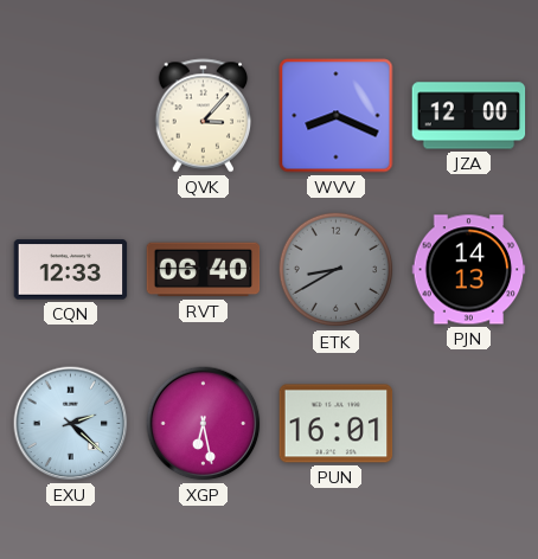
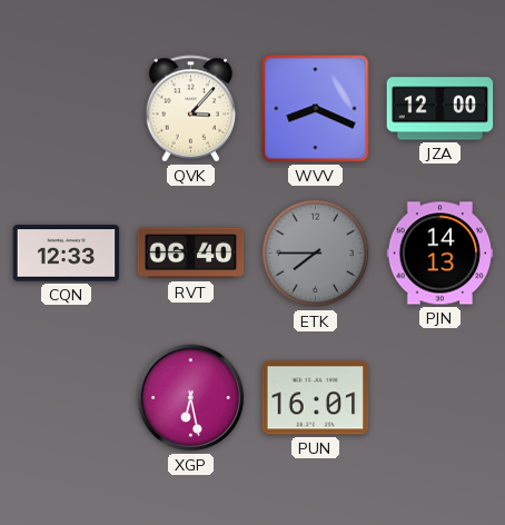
ETK: 8:40 -> 7:45
EXU: 2:22 -> none
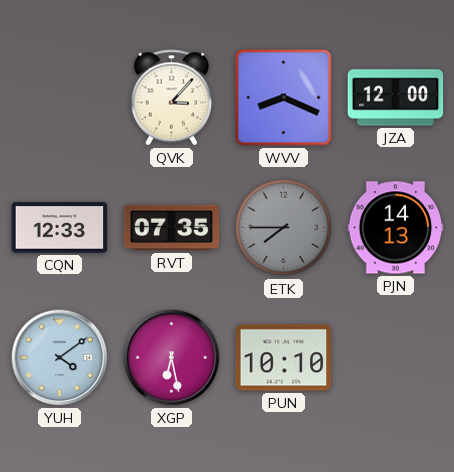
RVT: 06:40 -> 07:35
YUH: none -> 4:09
PUN: 16:01 -> 10:10
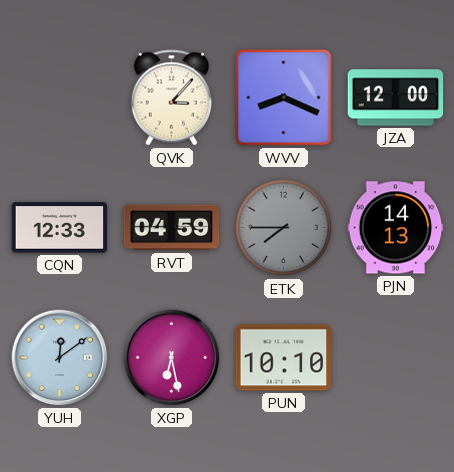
RVT: 07:35 -> 04:59
YUH: 4:09 -> 12:09
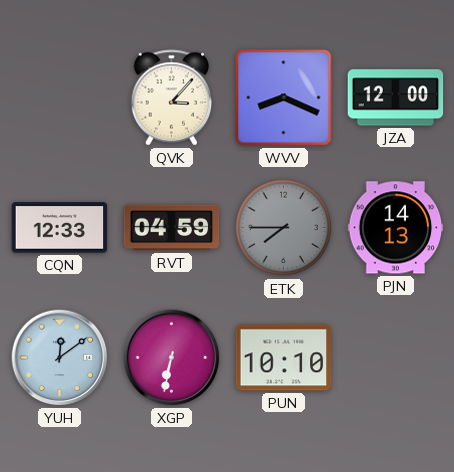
XGP: 6:28 -> 6:32
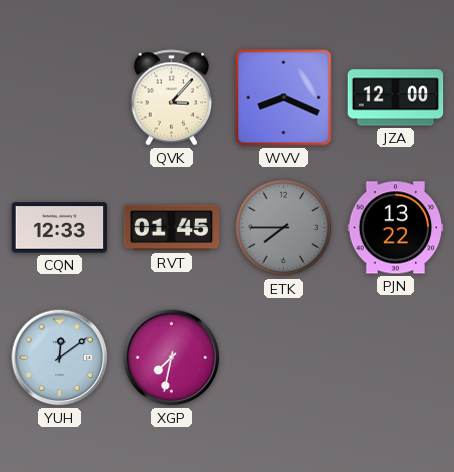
RVT: 04:59 -> 01:45
PJN: 14:13 -> 13:22
XGP: 6:32 -> 7:32
PUN: 10:10 -> none
